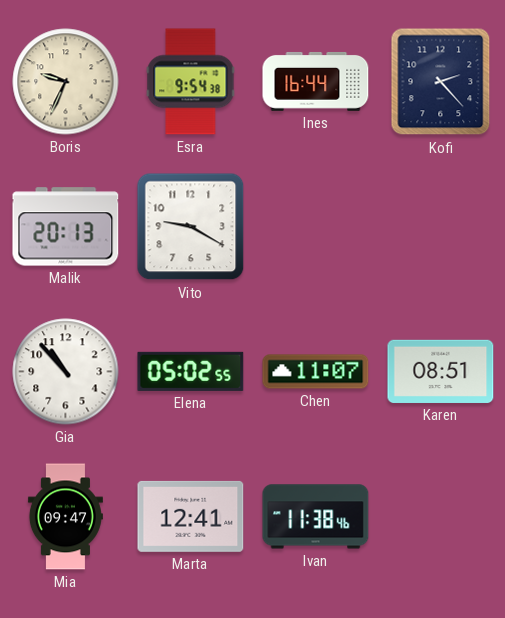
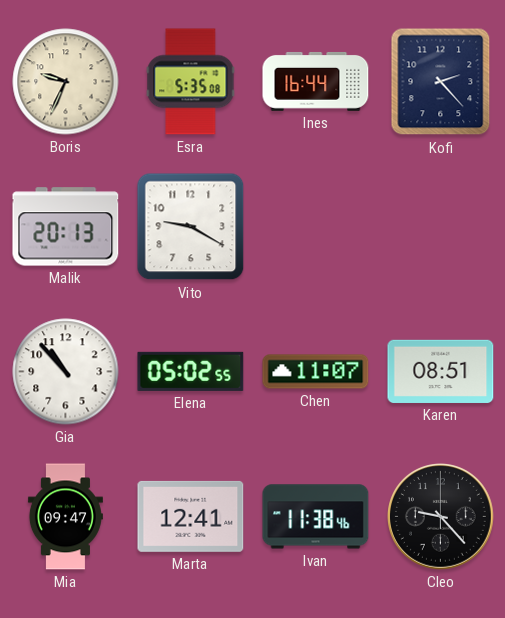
Esra: 9:54 -> 5:35
Cleo: none -> 9:23
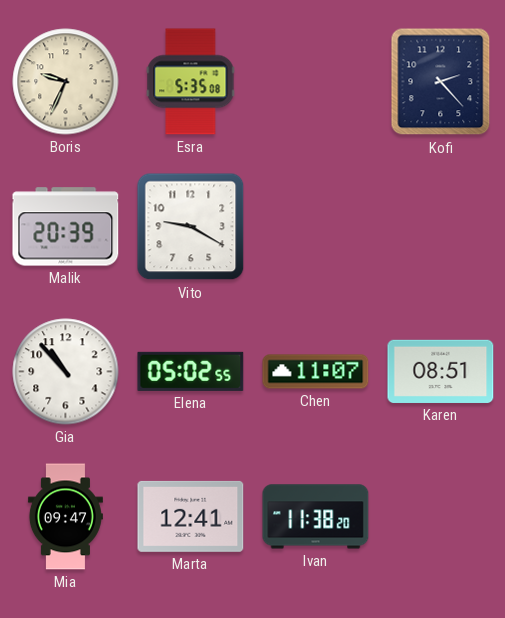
Ines: 16:44 -> none
Malik: 20:13 -> 20:39
Ivan: 11:38:46 -> 11:38:20
Cleo: 9:23 -> none
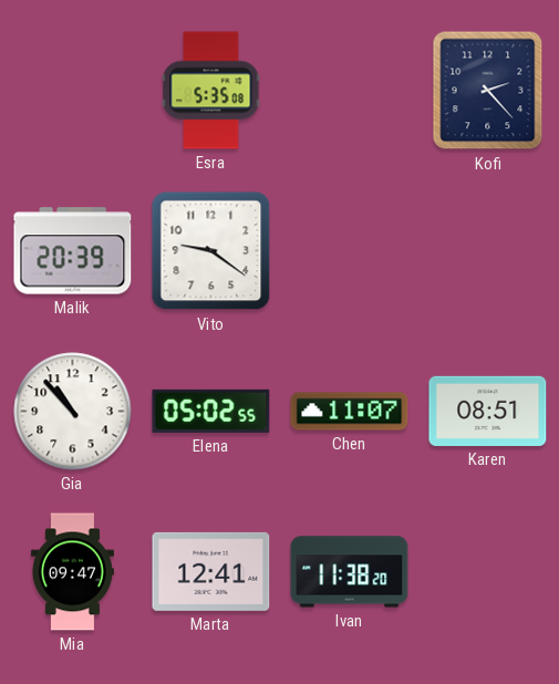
Boris: 9:34 -> none
Vito: 9:20 -> 9:21
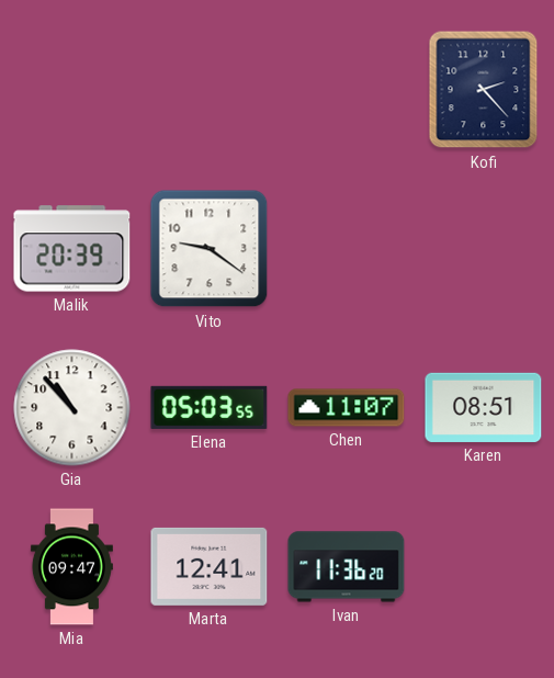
Esra: 5:35 -> none
Elena: 05:02 -> 05:03
Ivan: 11:38 -> 11:36
